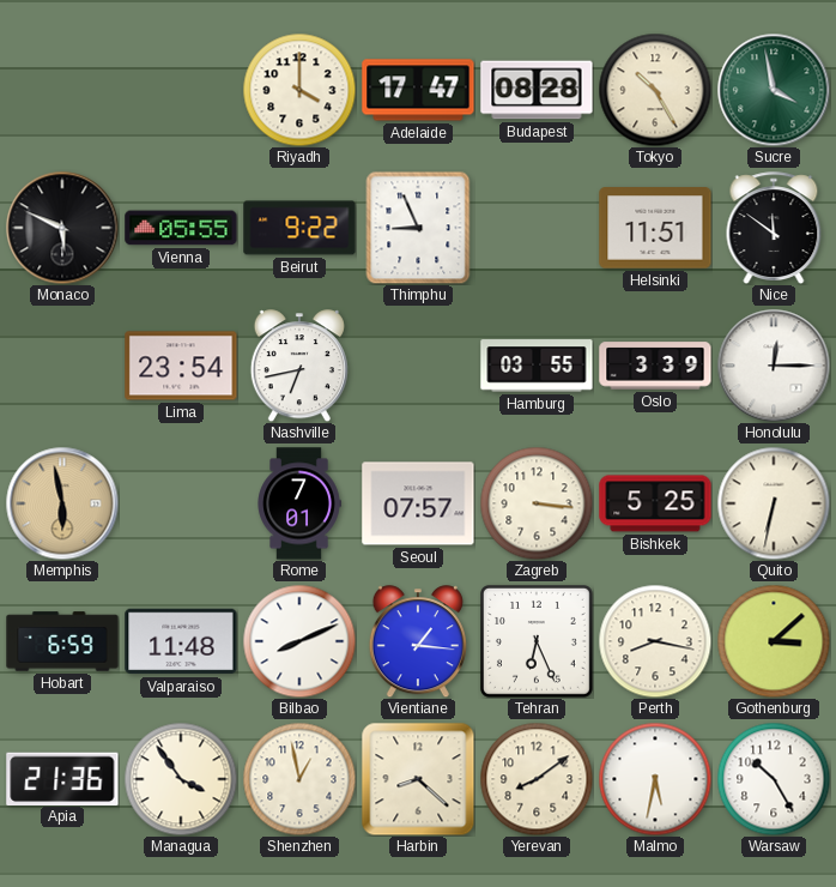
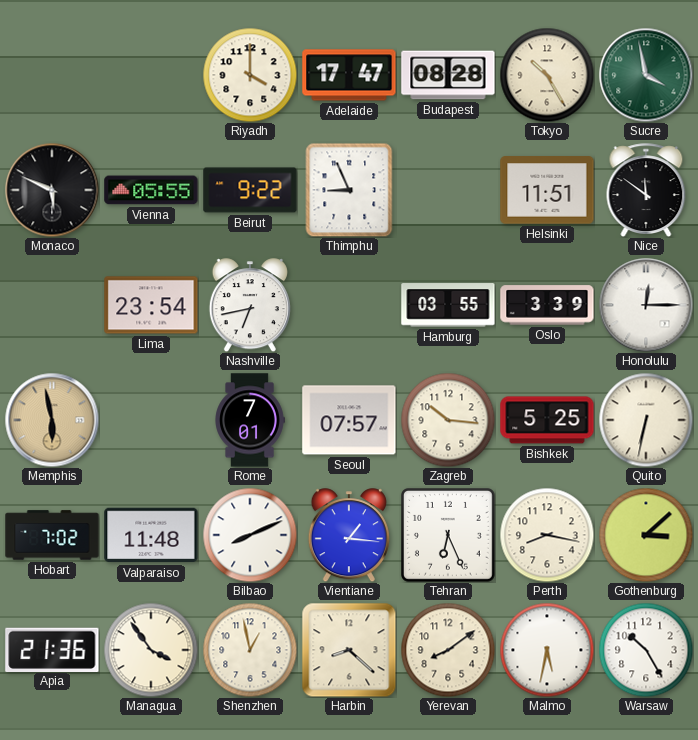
Zagreb: 3:16 -> 10:16
Hobart: 6:59 -> 7:02
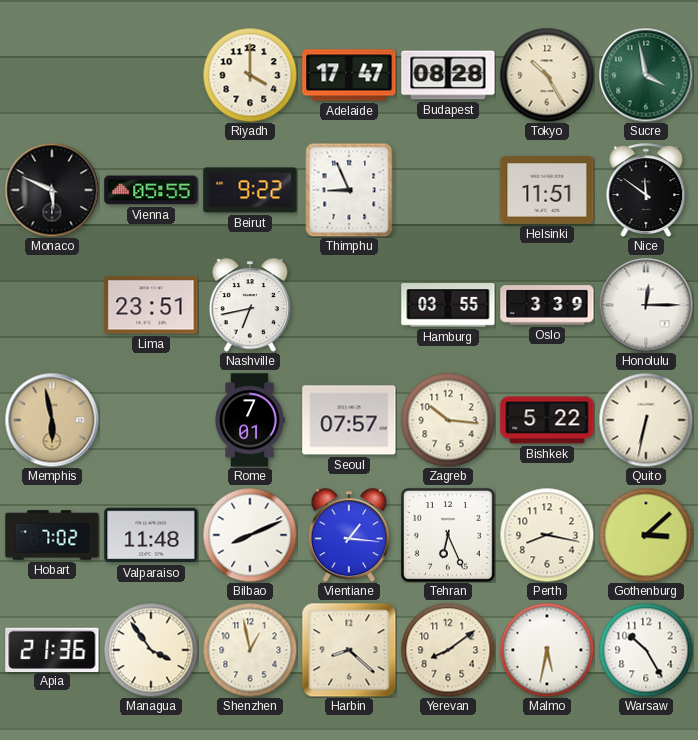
Lima: 23:54 -> 23:51
Bishkek: 5:25 -> 5:22
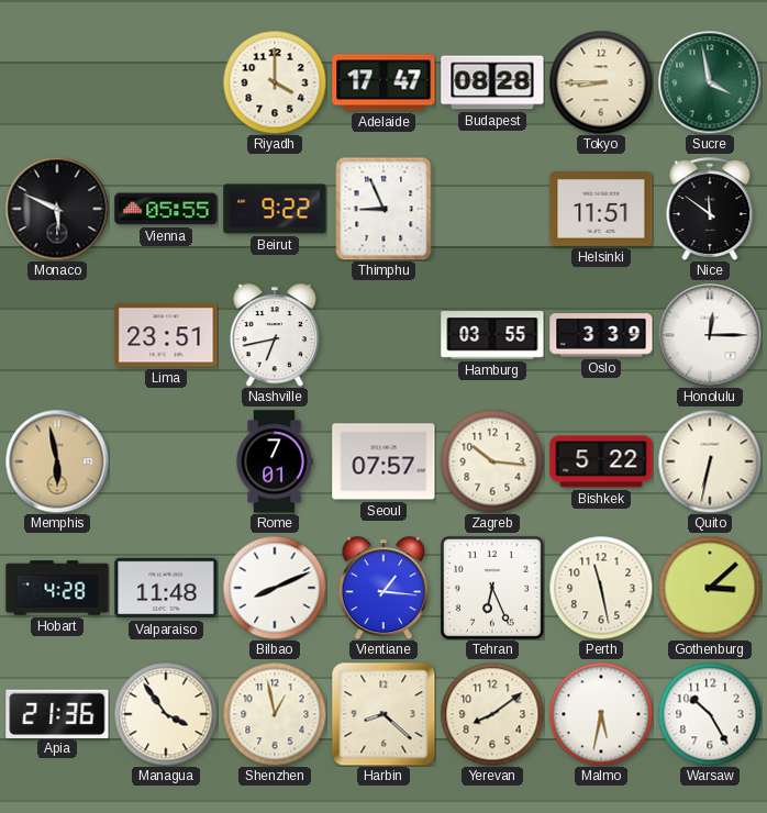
Tokyo: 10:25 -> 8:45
Hobart: 7:02 -> 4:28
Perth: 8:17 -> 11:28
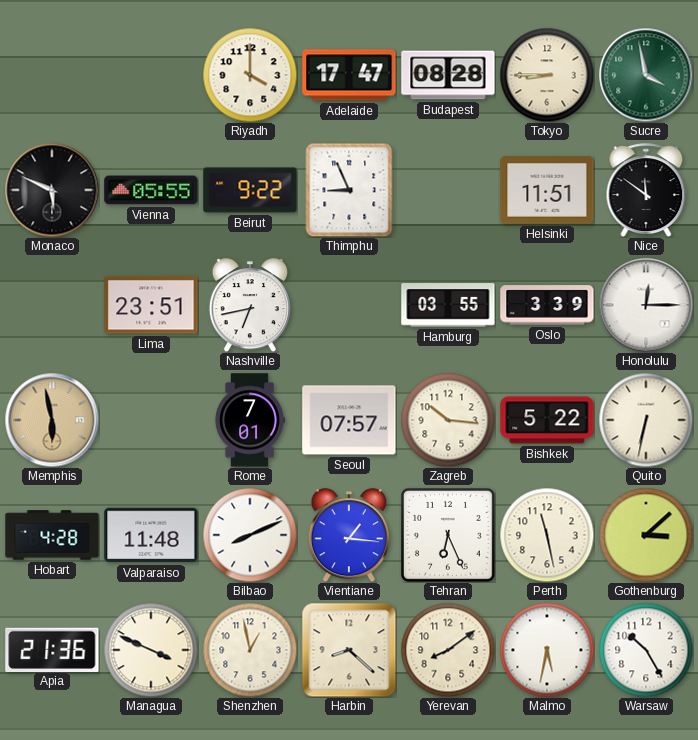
Managua: 3:54 -> 3:49
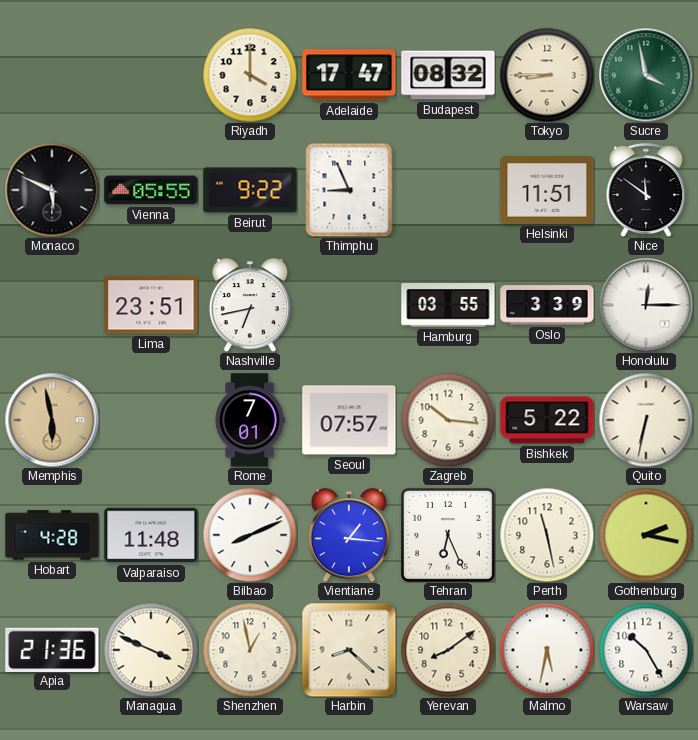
Budapest: 08:28 -> 08:32
Gothenburg: 3:08 -> 2:17
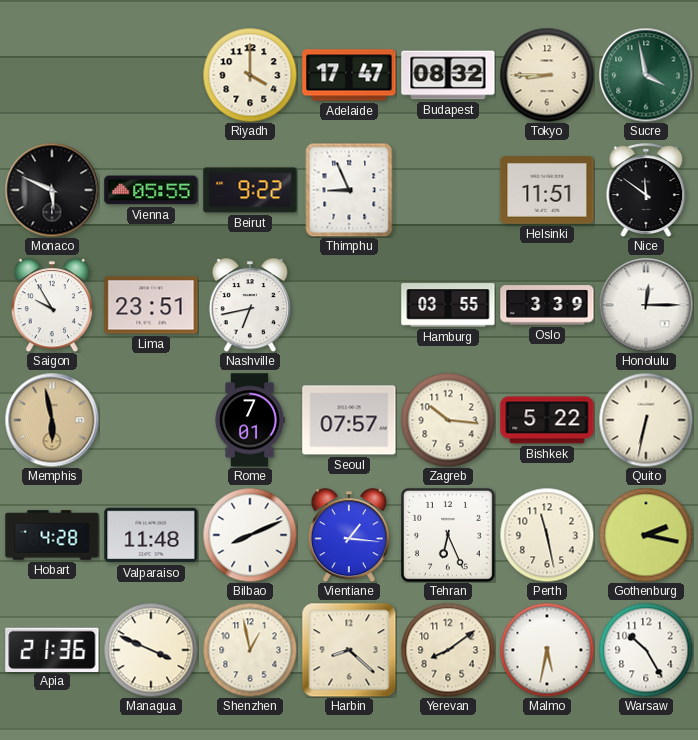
Saigon: none -> 9:55
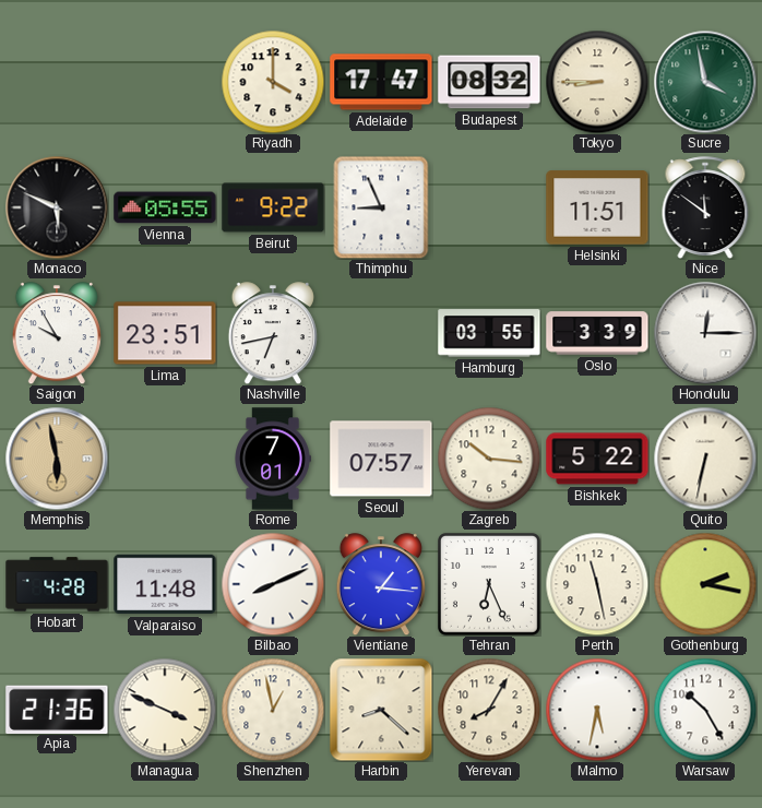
Yerevan: 8:09 -> 8:05
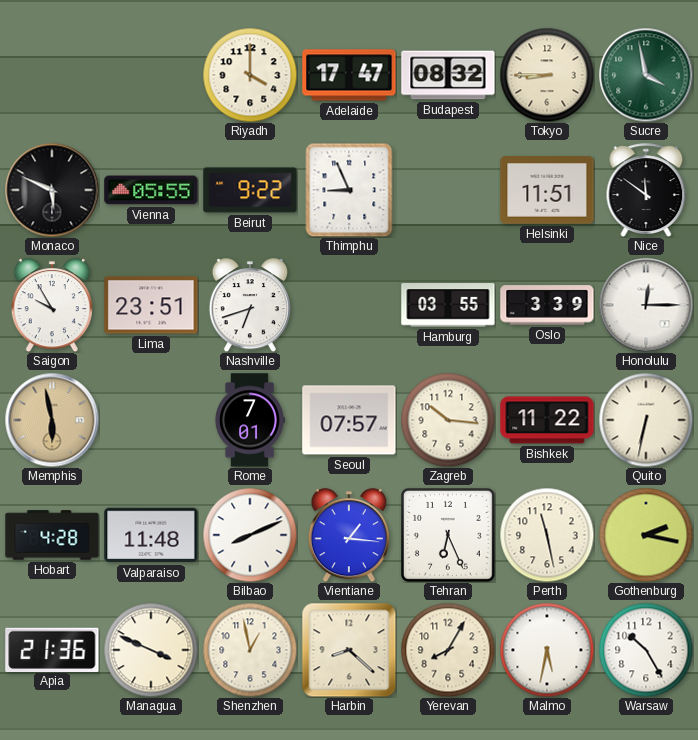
Nashville: 6:43 -> 6:42
Bishkek: 5:22 -> 11:22
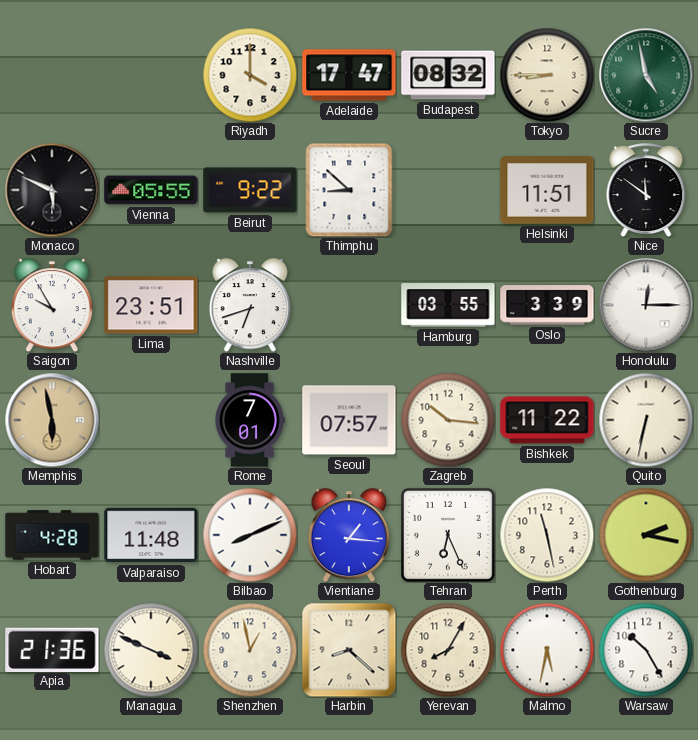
Sucre: 3:58 -> 4:58
Thimphu: 8:56 -> 8:52
